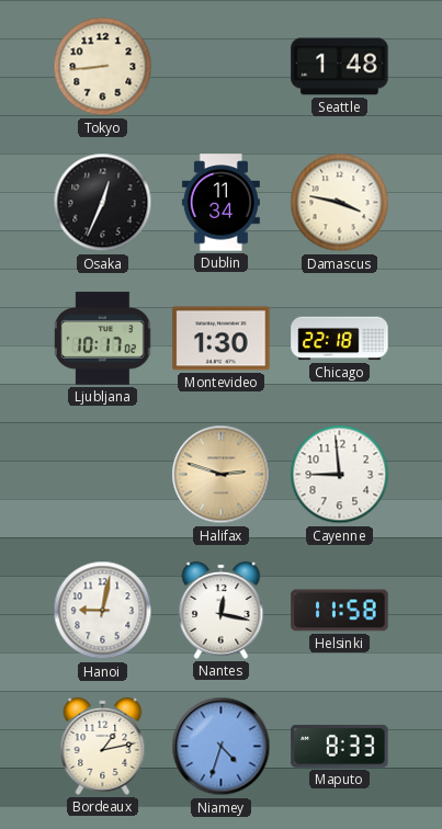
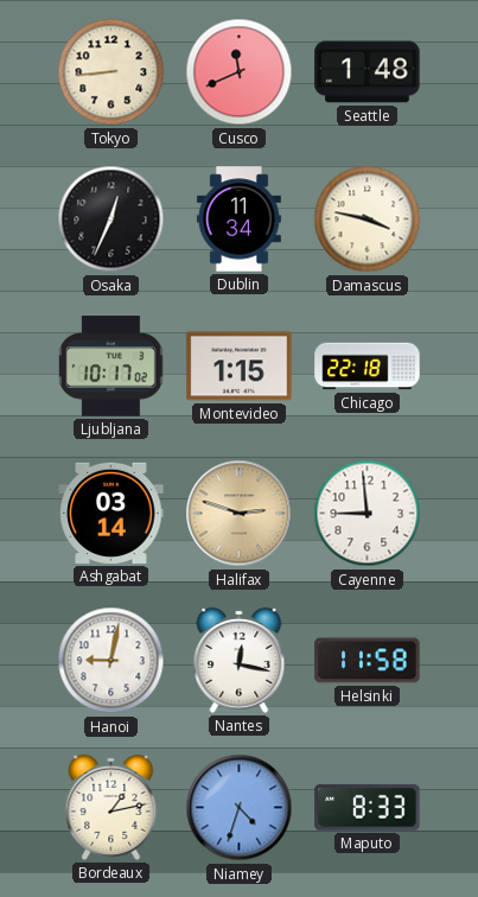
Cusco: none -> 11:41
Montevideo: 1:30 -> 1:15
Ashgabat: none -> 03:14
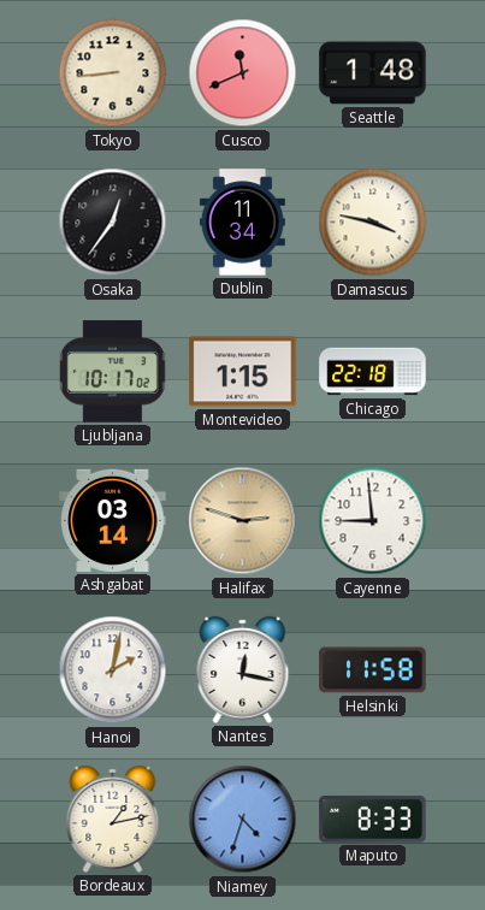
Osaka: 12:34 -> 12:36
Hanoi: 9:02 -> 2:02
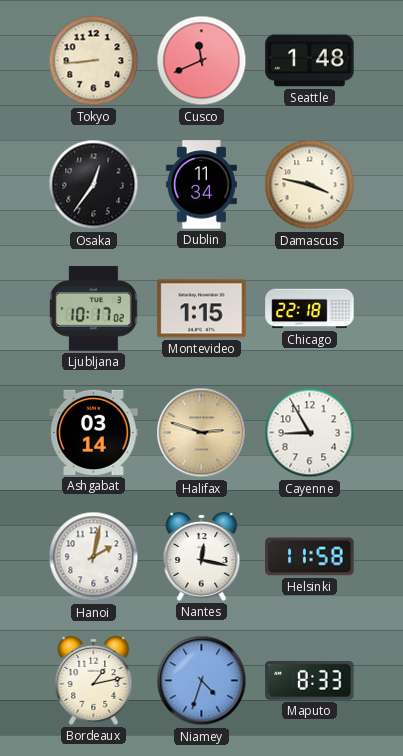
Cayenne: 8:59 -> 8:55
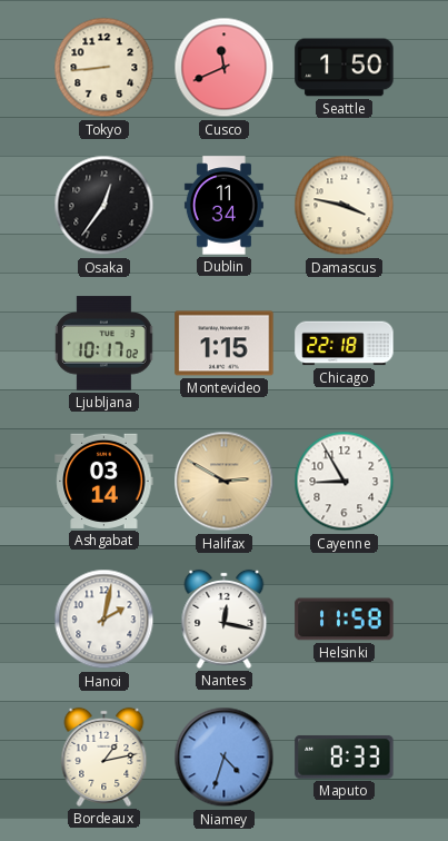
Seattle: 1:48 -> 1:50
Halifax: 2:48 -> 2:50
